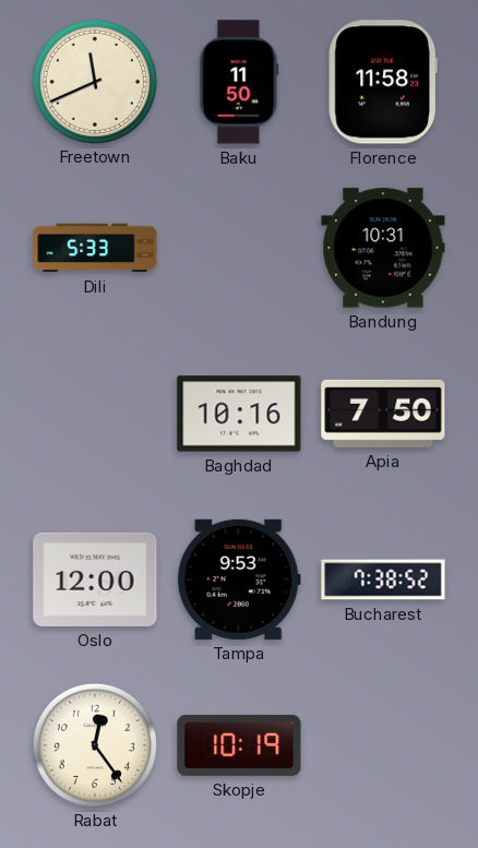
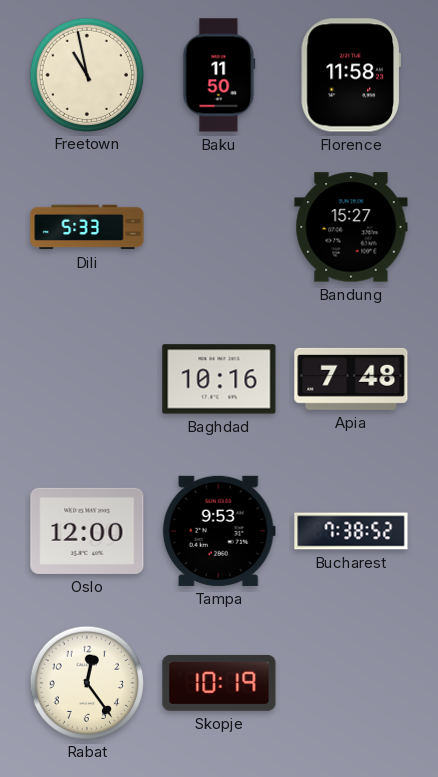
Freetown: 11:41 -> 10:58
Bandung: 10:31 -> 15:27
Apia: 7:50 -> 7:48
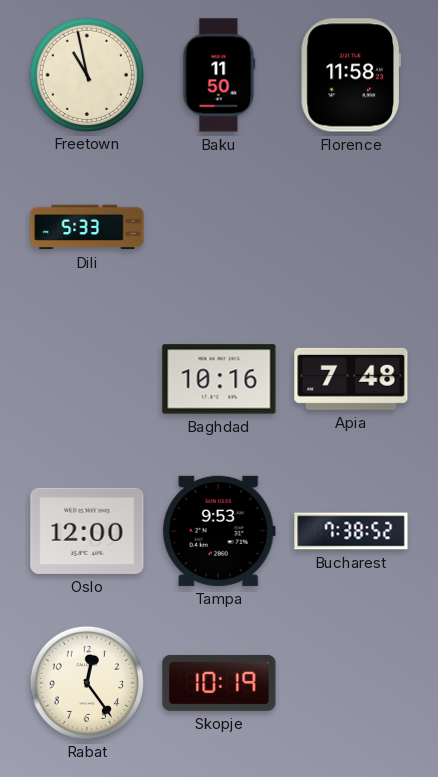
Bandung: 15:27 -> none
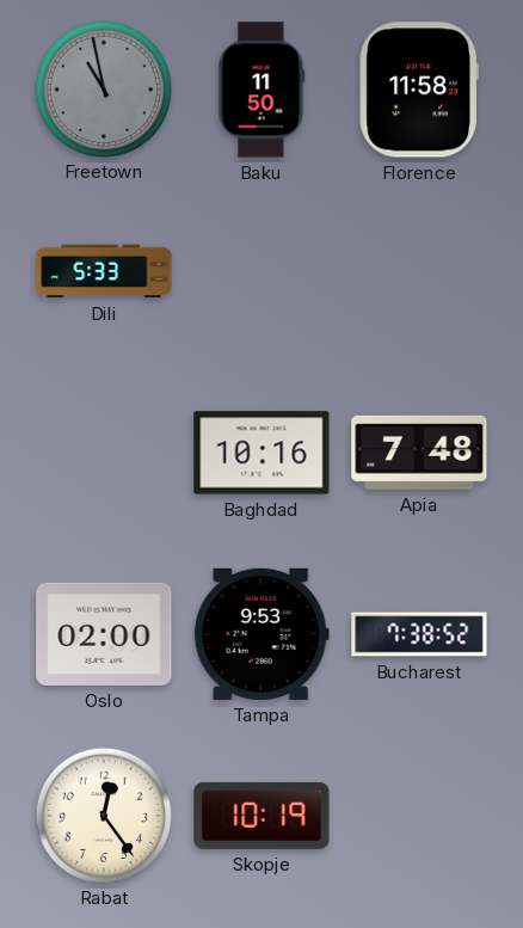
Freetown dial: cream -> grey
Oslo: 12:00 -> 02:00
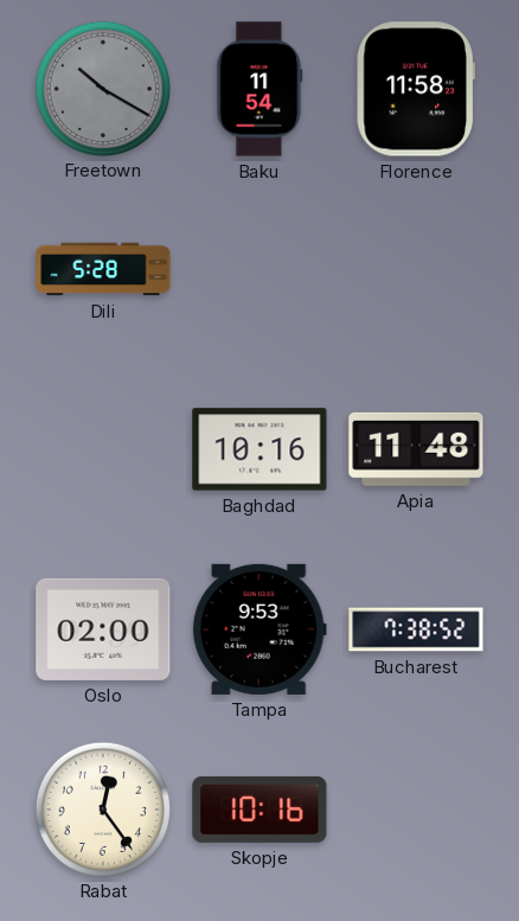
Freetown: 10:58 -> 10:20
Baku: 11:50 -> 11:54
Dili: 5:33 -> 5:28
Apia: 7:48 -> 11:48
Skopje: 10:19 -> 10:16
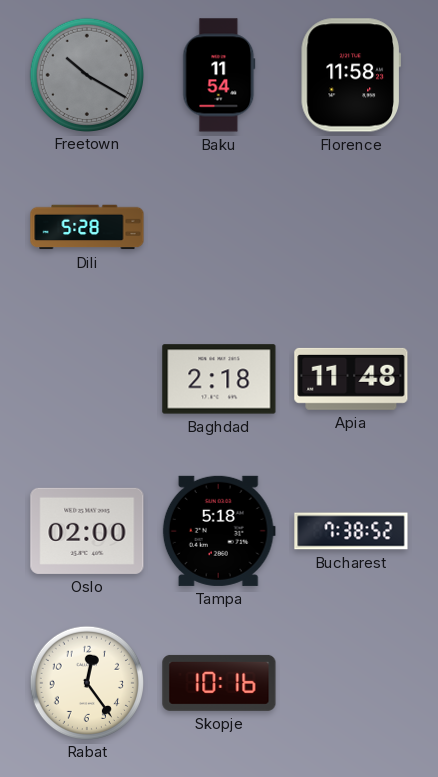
Baghdad: 10:16 -> 2:18
Tampa: 9:53 -> 5:18
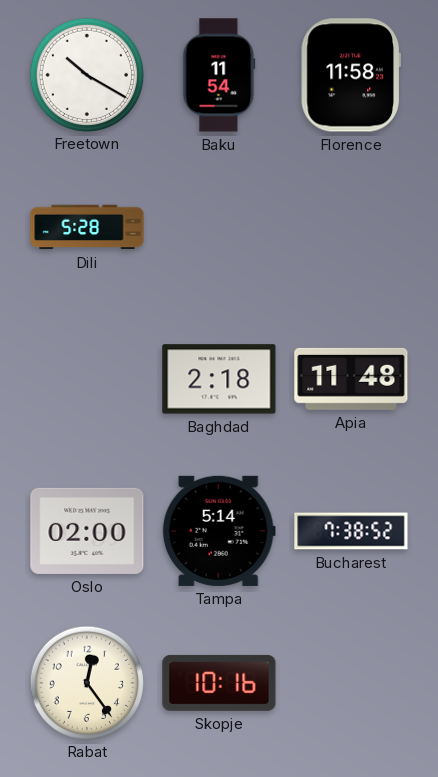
Freetown dial: grey -> white
Tampa: 5:18 -> 5:14
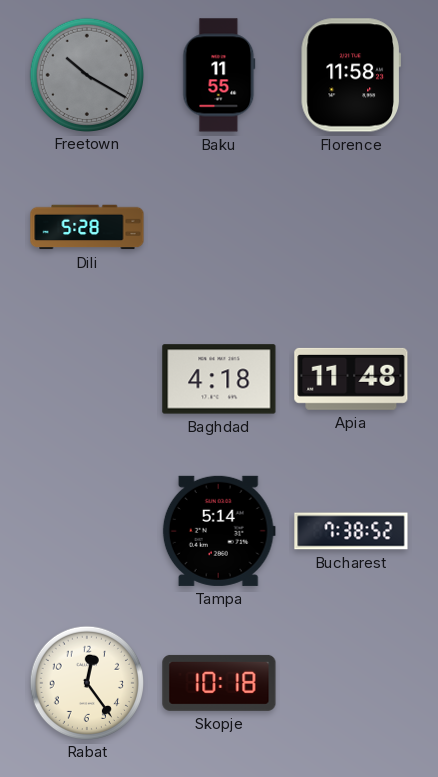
Freetown dial: white -> grey
Baku: 11:54 -> 11:55
Baghdad: 2:18 -> 4:18
Oslo: 02:00 -> none
Skopje: 10:16 -> 10:18
